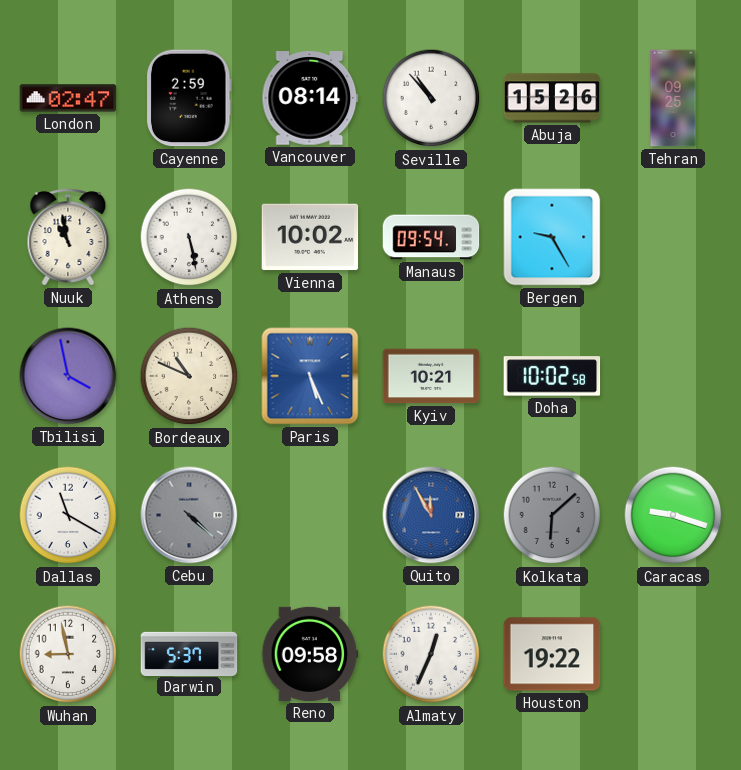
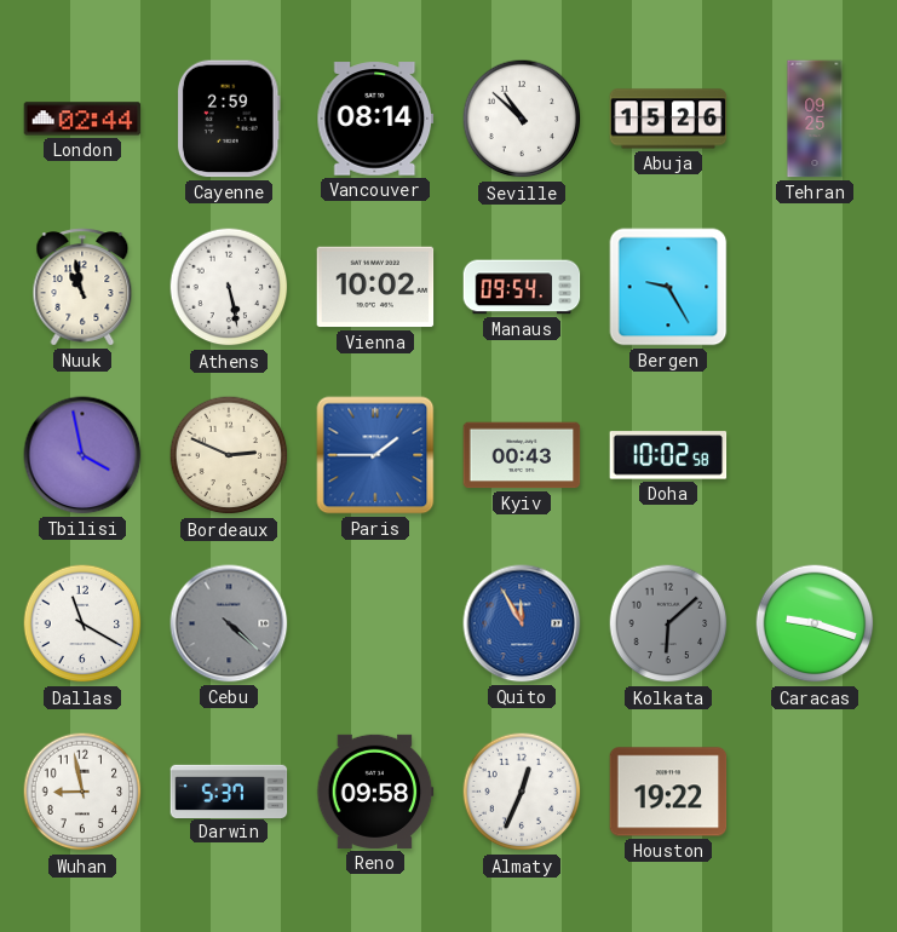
London: 02:47 -> 02:44
Seville: 10:53 -> 10:52
Bordeaux: 10:49 -> 2:49
Paris: 5:26 -> 1:45
Kyiv: 10:21 -> 00:43
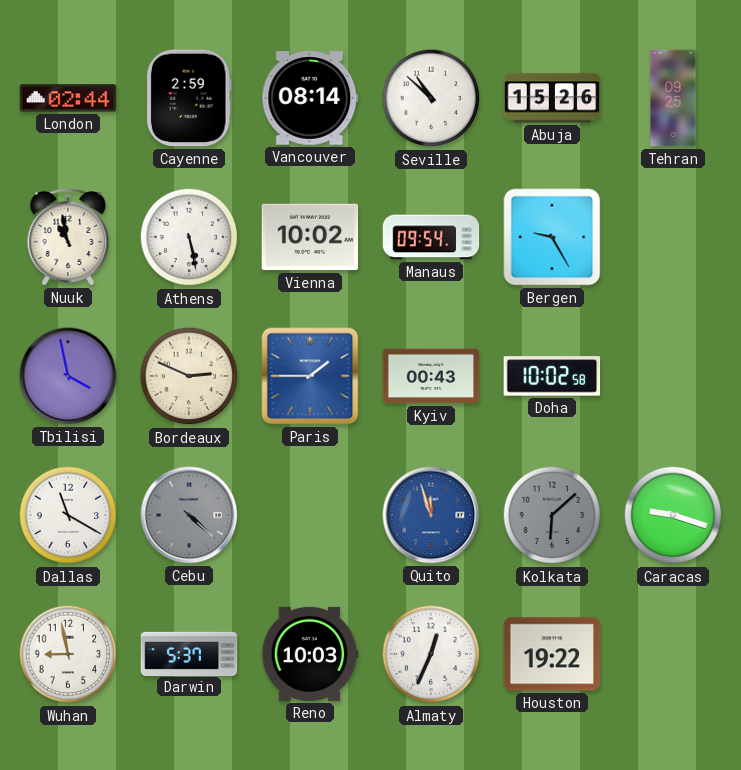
Quito: 11:55 -> 11:57
Reno: 09:58 -> 10:03
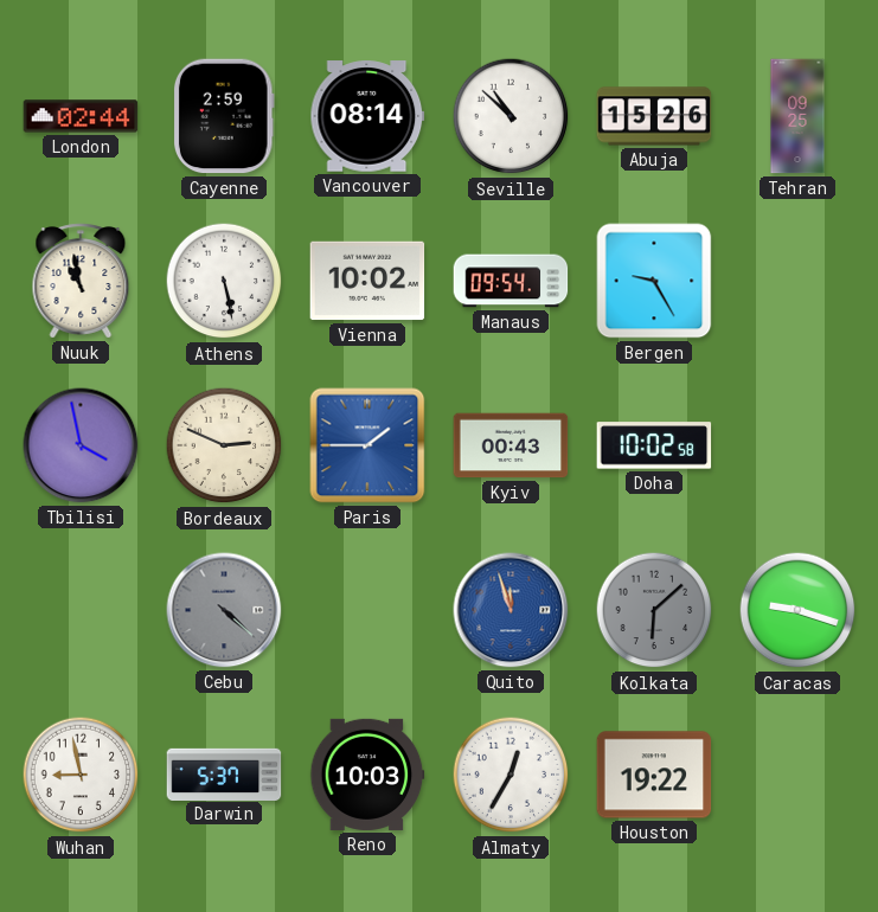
Dallas: 11:20 -> none
Almaty: 12:34 -> 12:35
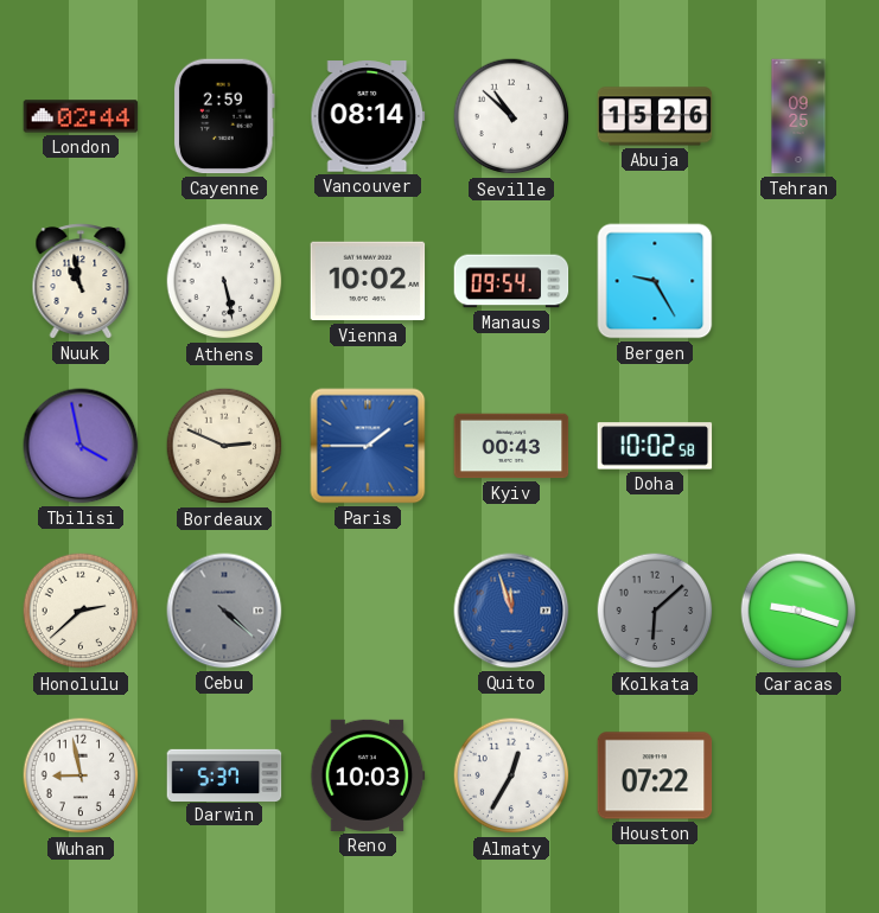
Honolulu: none -> 2:38
Houston: 19:22 -> 07:22
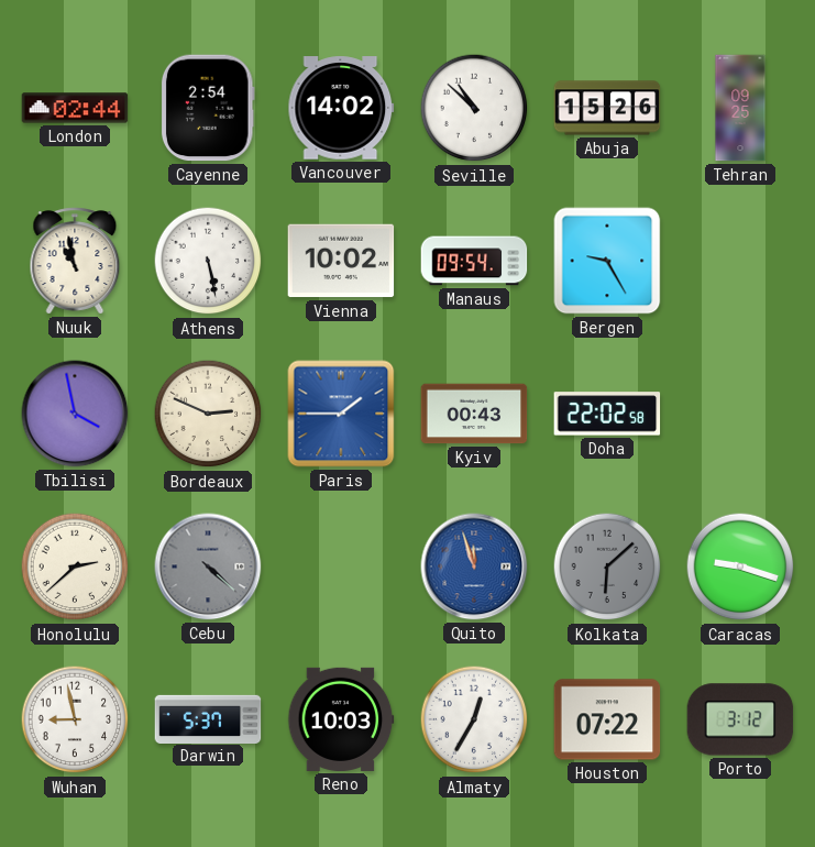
Cayenne: 2:59 -> 2:54
Vancouver: 08:14 -> 14:02
Doha: 10:02 -> 22:02
Porto: none -> 3:12
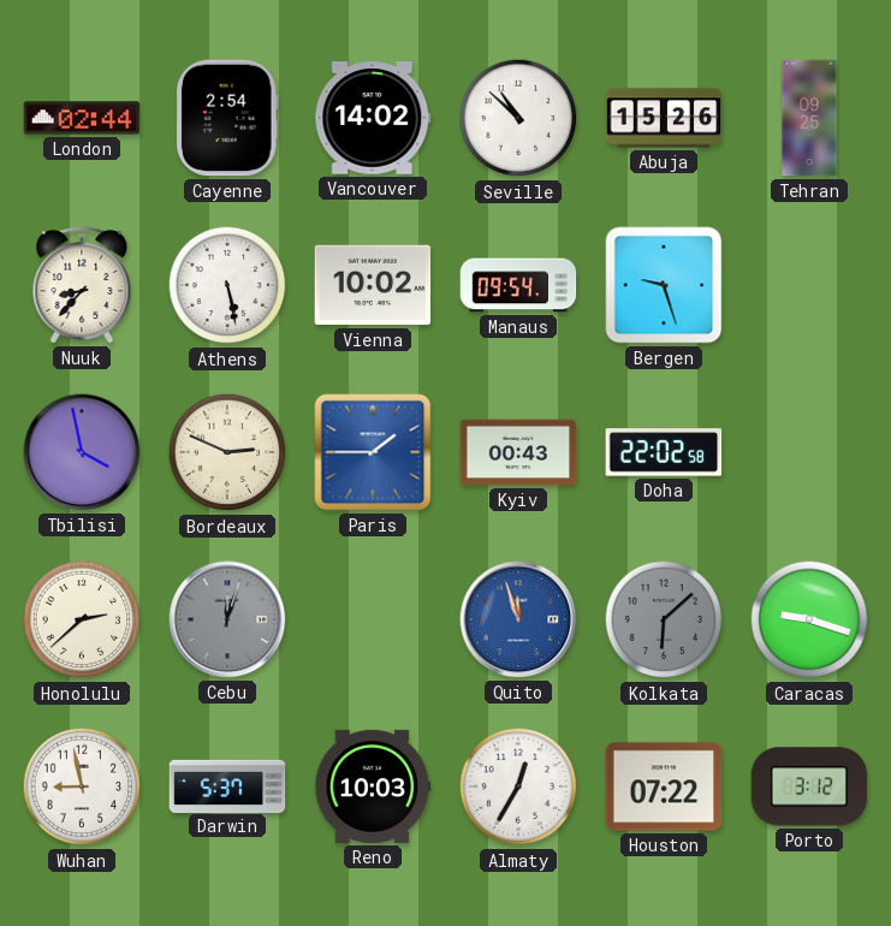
Nuuk: 10:58 -> 8:37
Bergen: 9:25 -> 9:27
Cebu: 4:22 -> 12:03
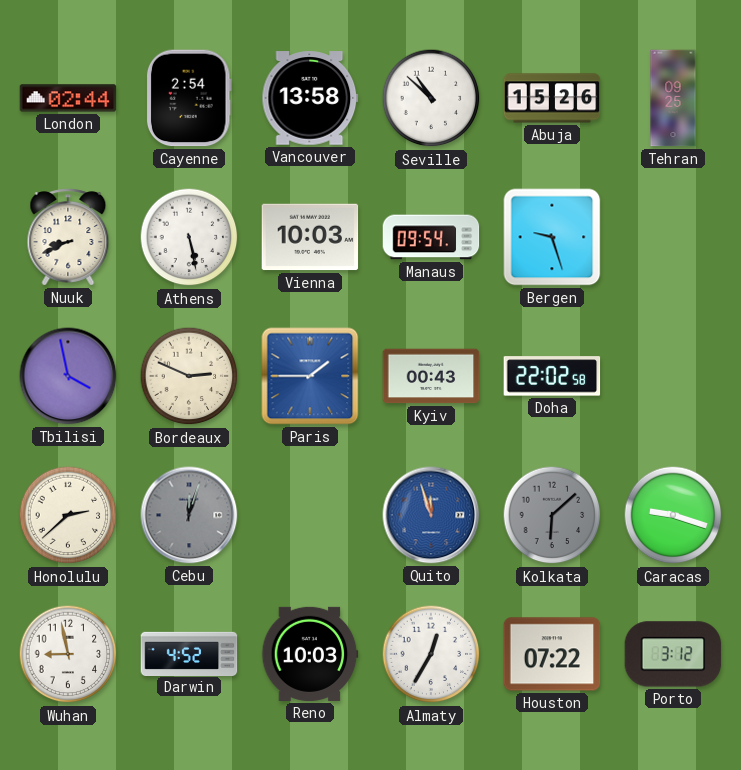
Vancouver: 14:02 -> 13:58
Nuuk: 8:37 -> 8:41
Vienna: 10:02 -> 10:03
Darwin: 5:37 -> 4:52
